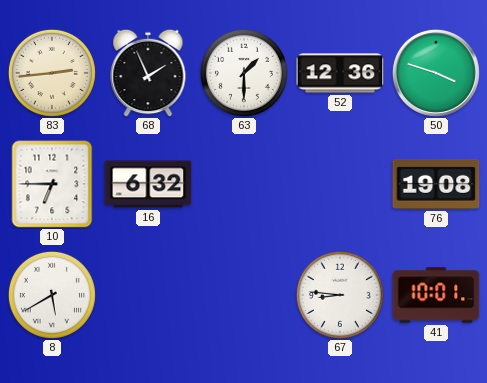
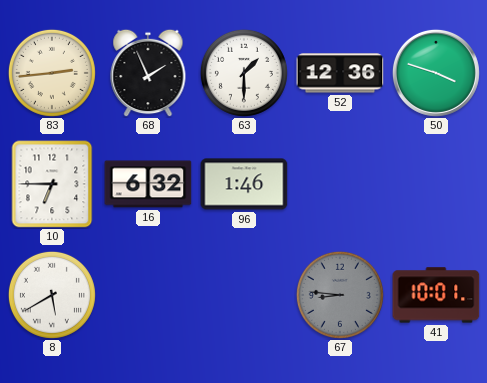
96: none -> 1:46
76: 19:08 -> none
67 dial: white -> grey
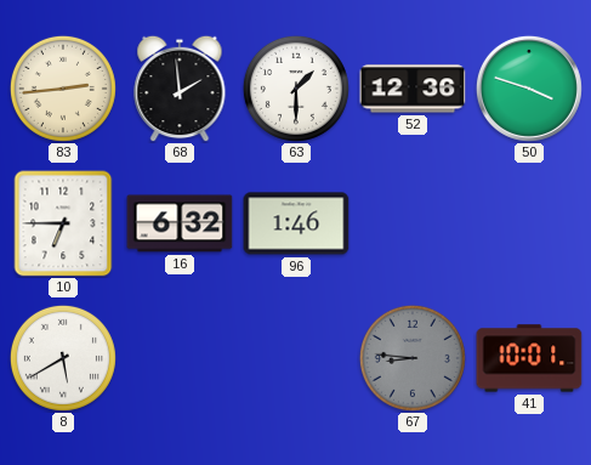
68: 1:56 -> 1:59
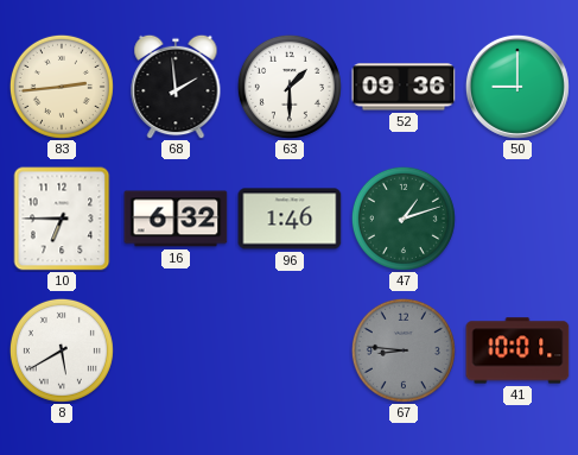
52: 12:36 -> 09:36
50: 3:48 -> 9:00
47: none -> 1:12
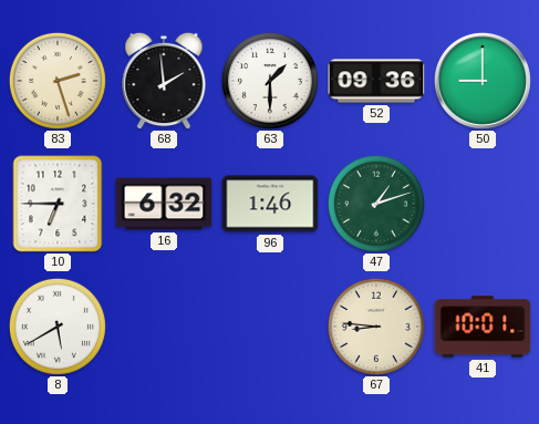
83: 2:44 -> 2:27
67 dial: grey -> cream
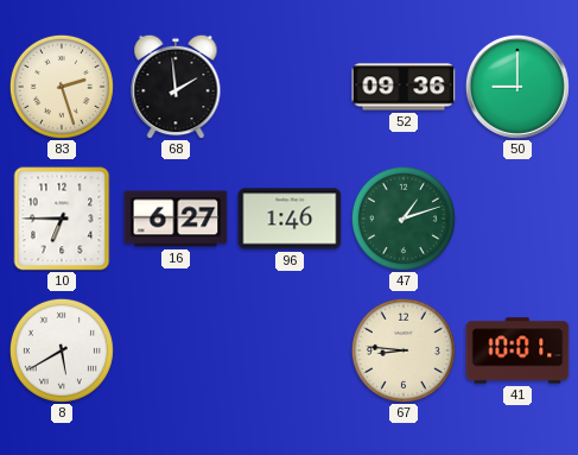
63: 1:30 -> none
16: 6:32 -> 6:27
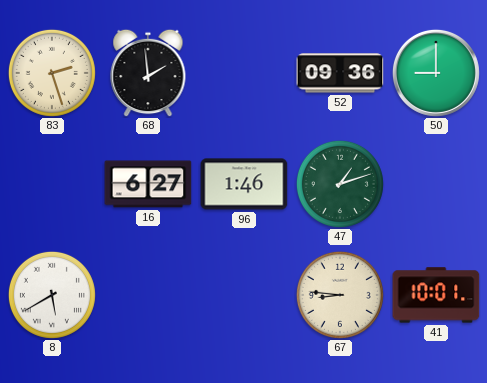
10: 6:45 -> none
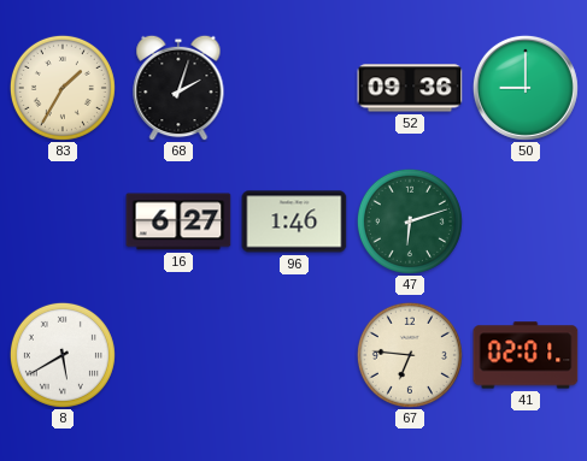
83: 2:27 -> 1:35
68: 1:59 -> 2:03
47: 1:12 -> 6:12
67: 8:46 -> 6:46
41: 10:01 -> 02:01
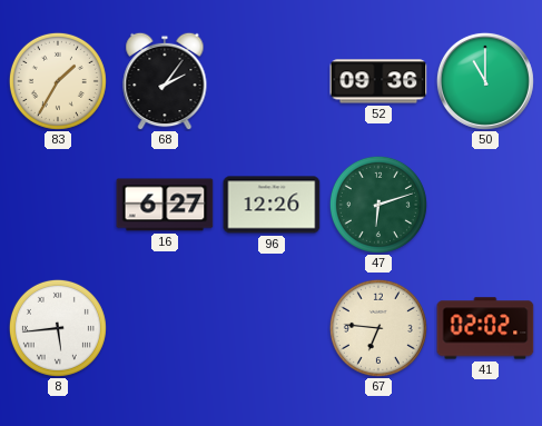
68: 2:03 -> 2:06
50: 9:00 -> 11:00
96: 1:46 -> 12:26
8: 5:40 -> 5:44
41: 02:01 -> 02:02
